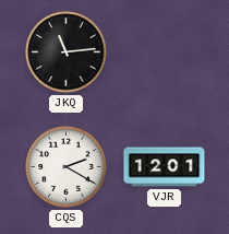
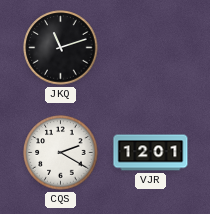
JKQ: 11:14 -> 11:12
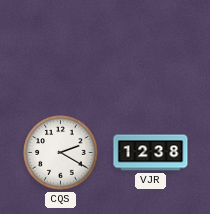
JKQ: 11:12 -> none
VJR: 12:01 -> 12:38
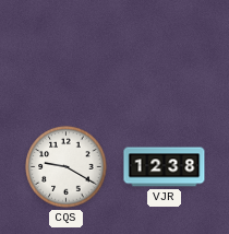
CQS: 2:20 -> 9:20
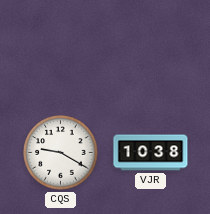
VJR: 12:38 -> 10:38
